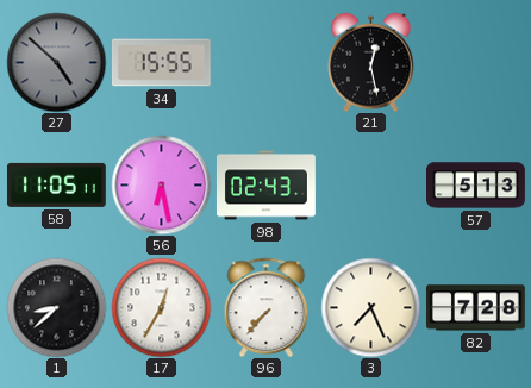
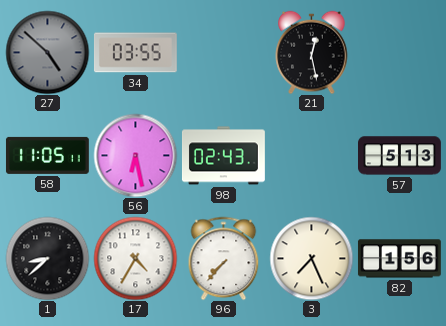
34: 15:55 -> 03:55
17: 12:35 -> 4:35
82: 7:28 -> 1:56
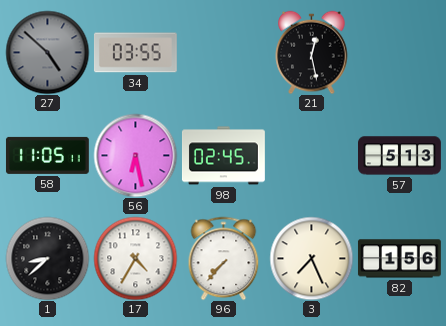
98: 02:43 -> 02:45
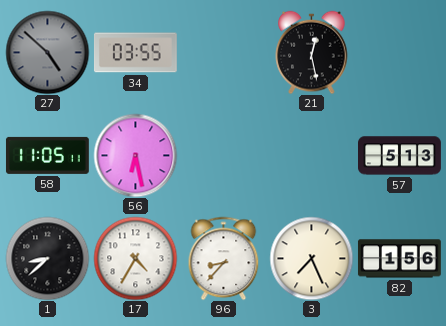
98: 02:45 -> none
96: 7:37 -> 8:37
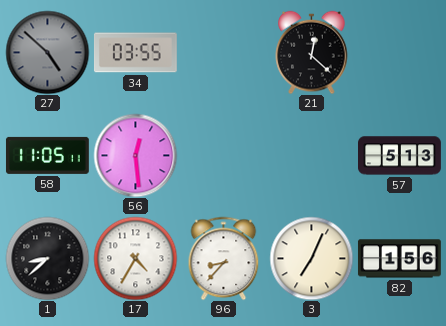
21: 12:28 -> 12:22
56: 6:28 -> 12:29
3: 7:26 -> 7:04
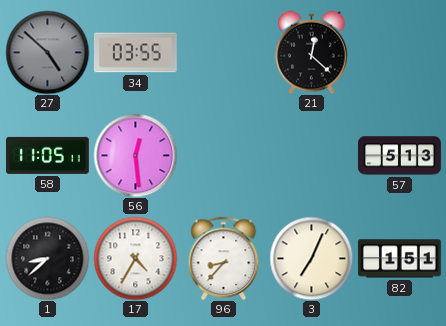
82: 1:56 -> 1:51
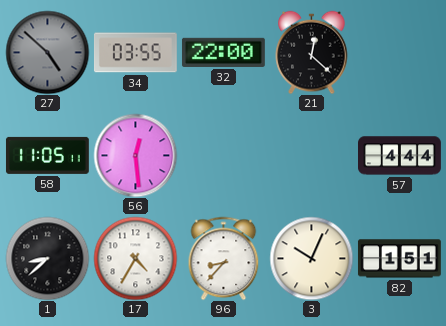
32: none -> 22:00
57: 5:13 -> 4:44
3: 7:04 -> 10:04
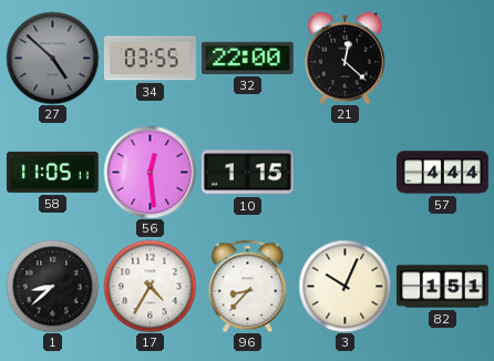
10: none -> 1:15
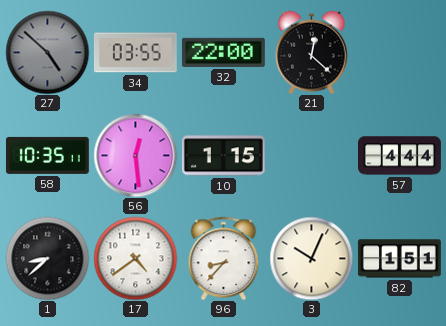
58: 11:05 -> 10:35
17: 4:35 -> 4:39
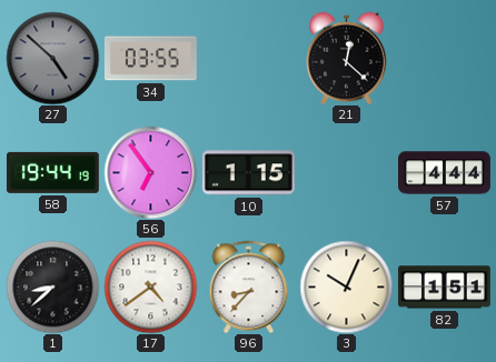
32: 22:00 -> none
58: 10:35 -> 19:44
56: 12:29 -> 6:54
